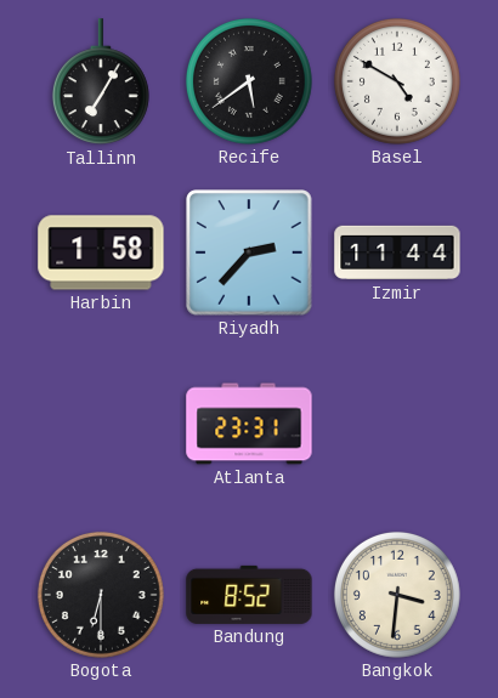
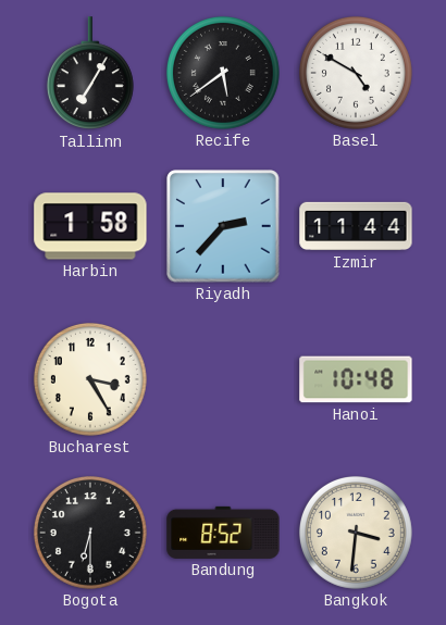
Bucharest: none -> 3:25
Atlanta: 23:31 -> none
Hanoi: none -> 10:48
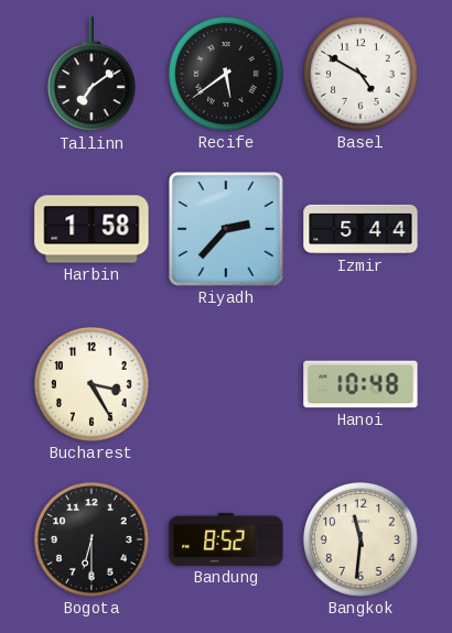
Tallinn: 7:05 -> 7:09
Izmir: 11:44 -> 5:44
Bangkok: 3:31 -> 11:31
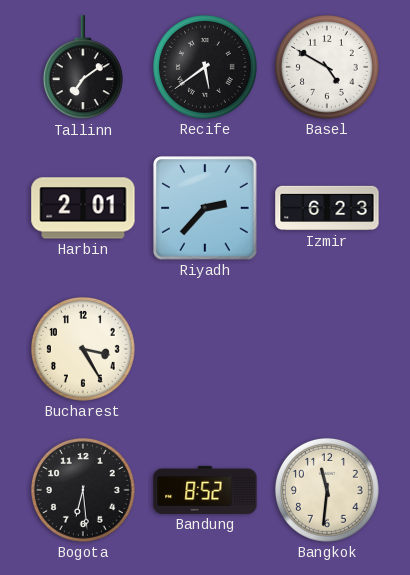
Harbin: 1:58 -> 2:01
Izmir: 5:44 -> 6:23
Hanoi: 10:48 -> none
Bogota: 6:30 -> 6:29
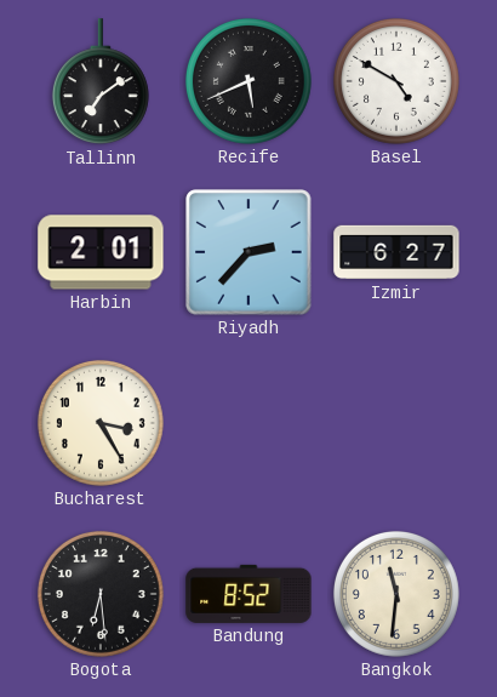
Recife: 5:39 -> 5:41
Izmir: 6:23 -> 6:27
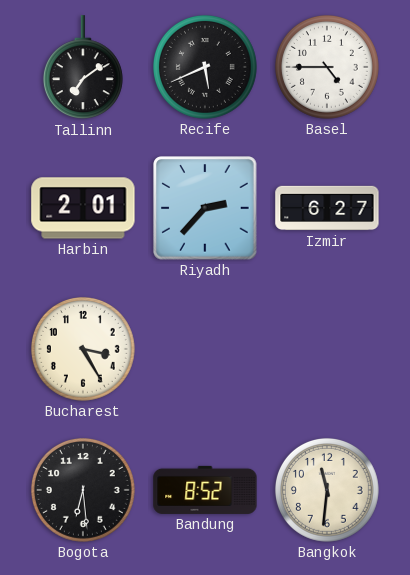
Basel: 4:50 -> 4:45
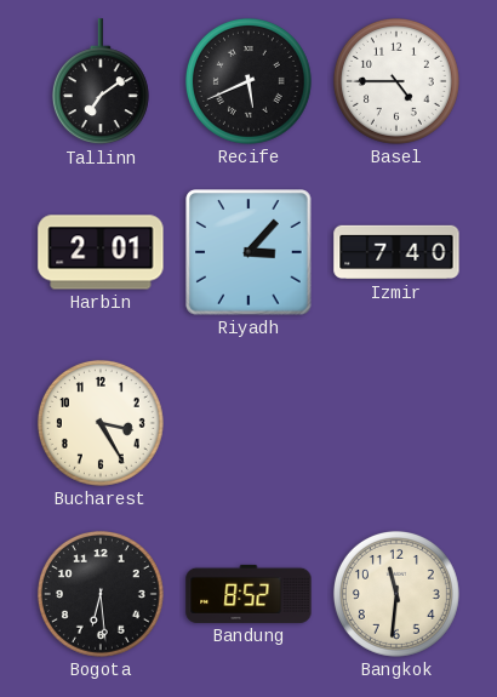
Riyadh: 2:37 -> 3:07
Izmir: 6:27 -> 7:40
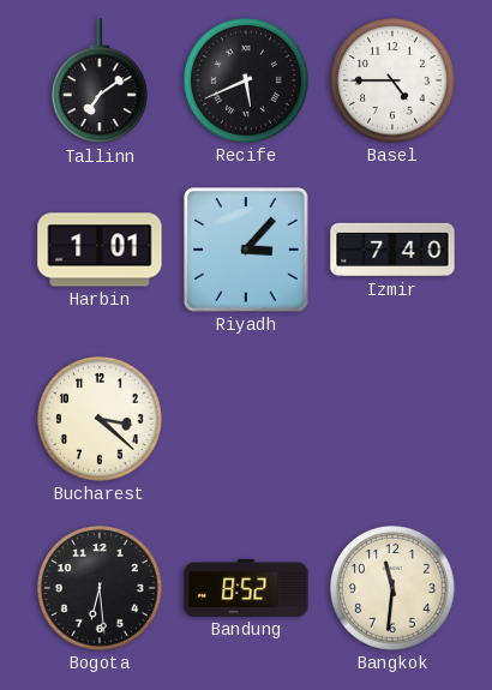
Harbin: 2:01 -> 1:01
Bucharest: 3:25 -> 3:22
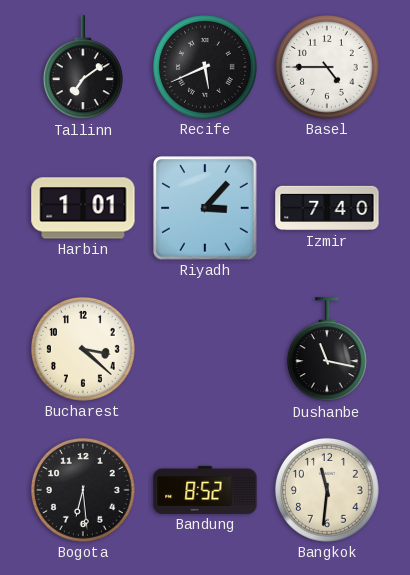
Dushanbe: none -> 11:17
